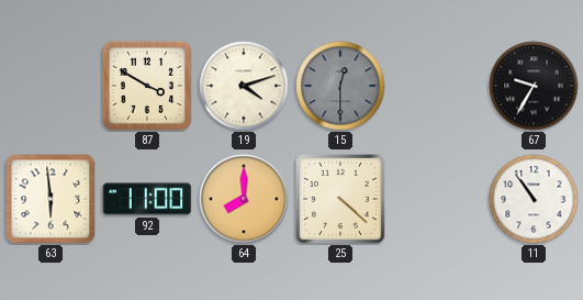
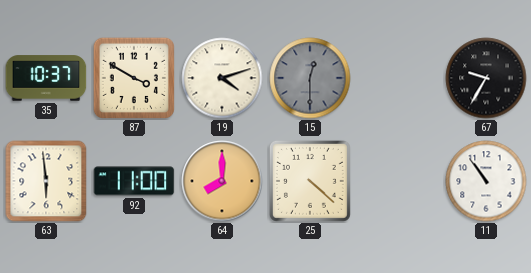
35: none -> 10:37
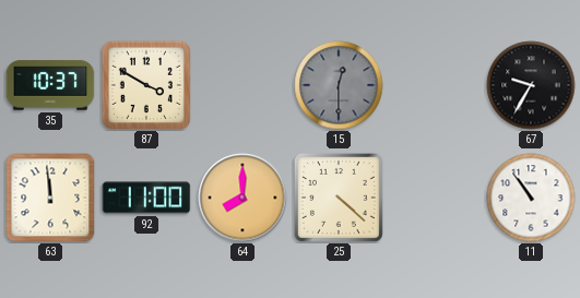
19: 4:12 -> none
63: 5:59 -> 11:59
